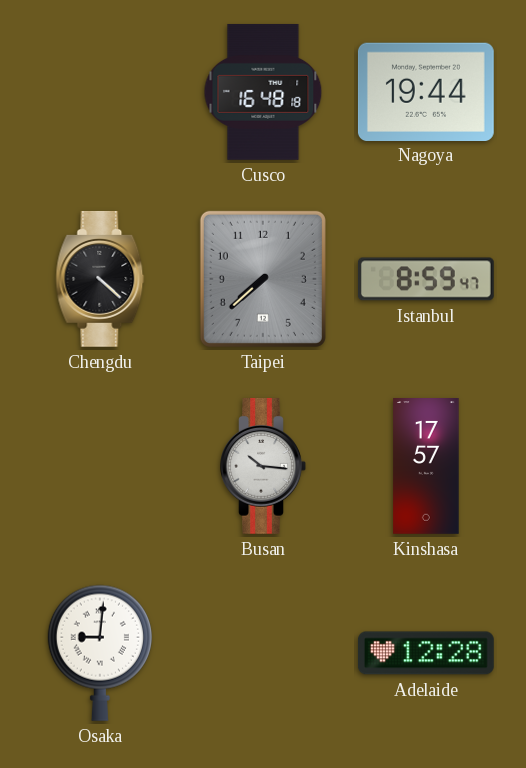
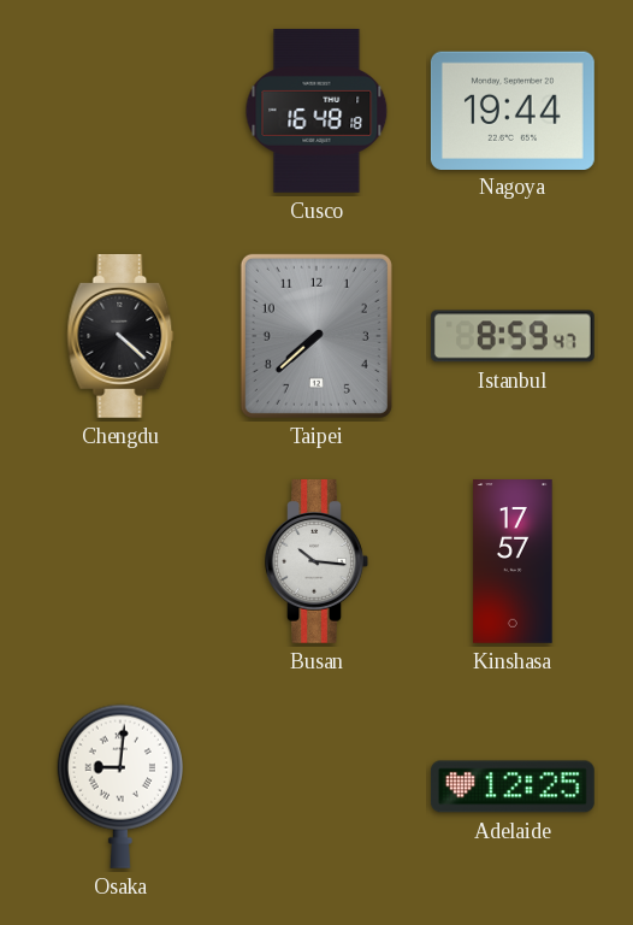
Adelaide: 12:28 -> 12:25
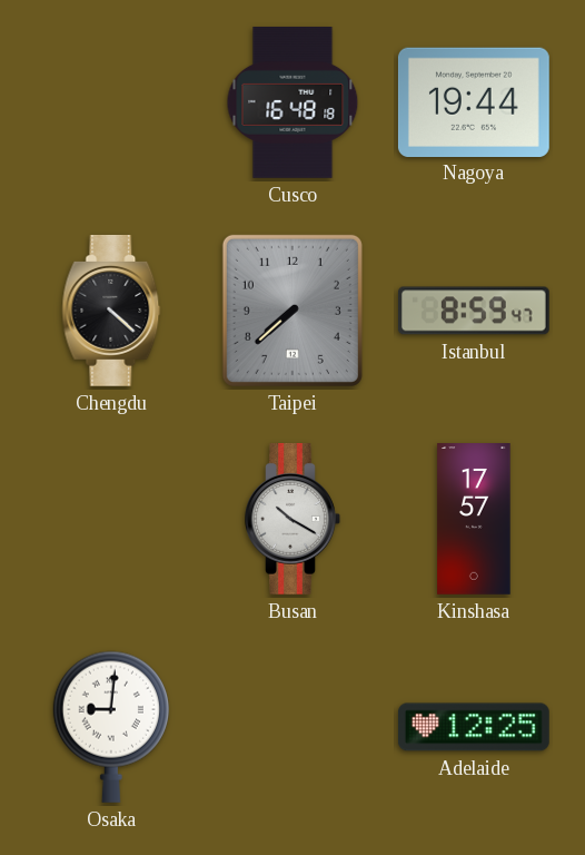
Busan: 10:16 -> 10:20
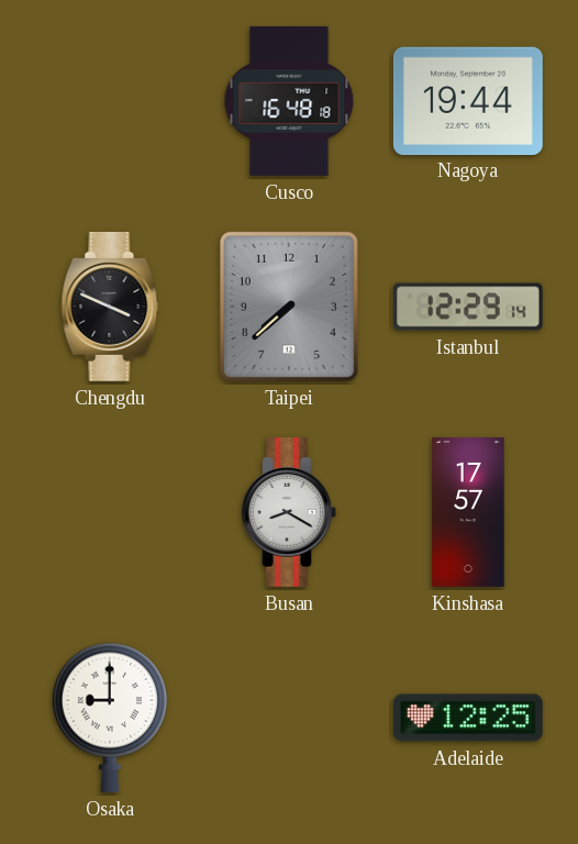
Chengdu: 4:22 -> 3:49
Istanbul: 8:59 -> 12:29
Busan: 10:20 -> 8:20
Osaka: 9:01 -> 9:00
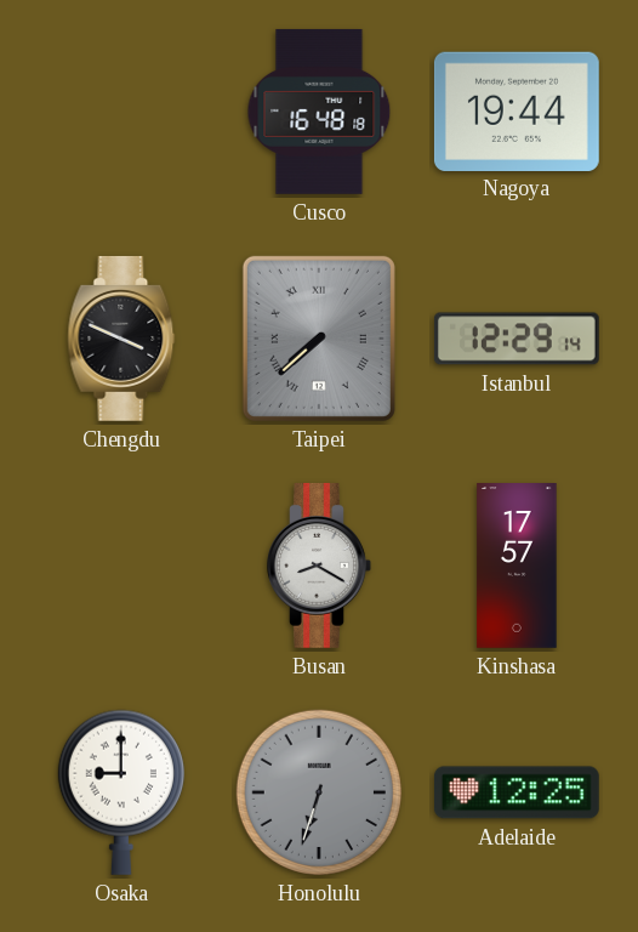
Taipei numerals: Arabic -> Roman
Honolulu: none -> 6:33
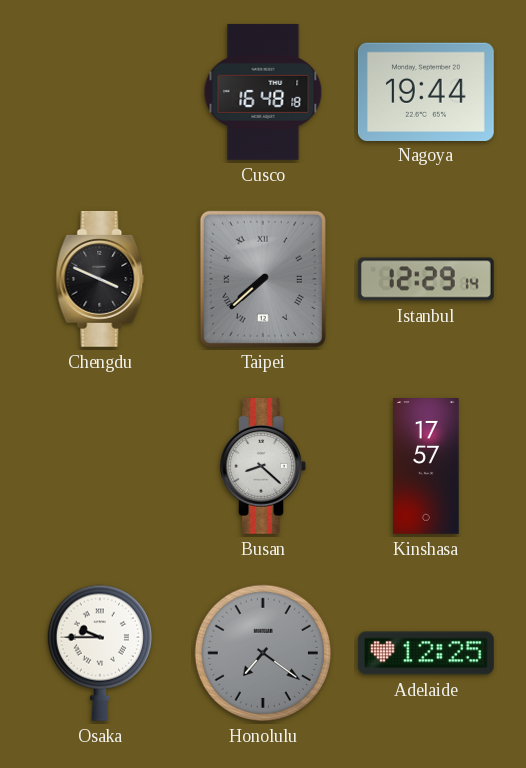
Busan: 8:20 -> 8:22
Osaka: 9:00 -> 9:45
Honolulu: 6:33 -> 7:21
